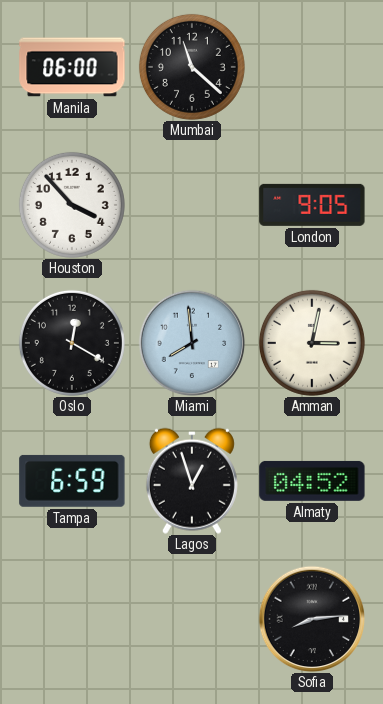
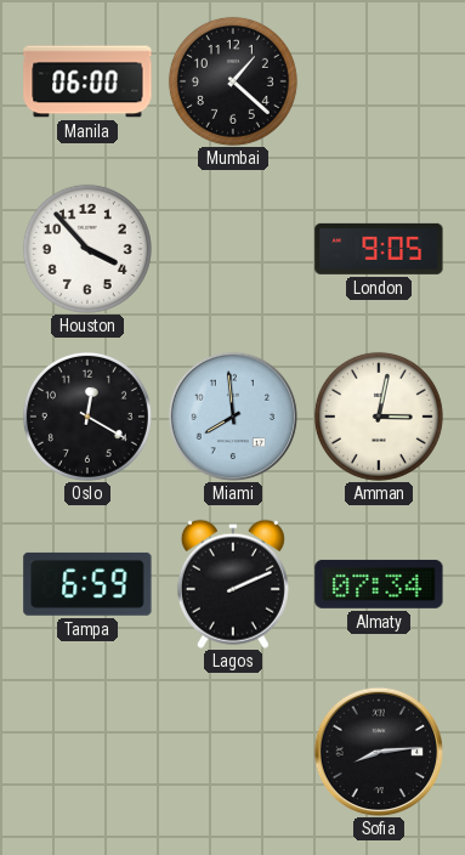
Mumbai: 11:22 -> 1:22
Lagos: 12:57 -> 2:11
Almaty: 04:52 -> 07:34
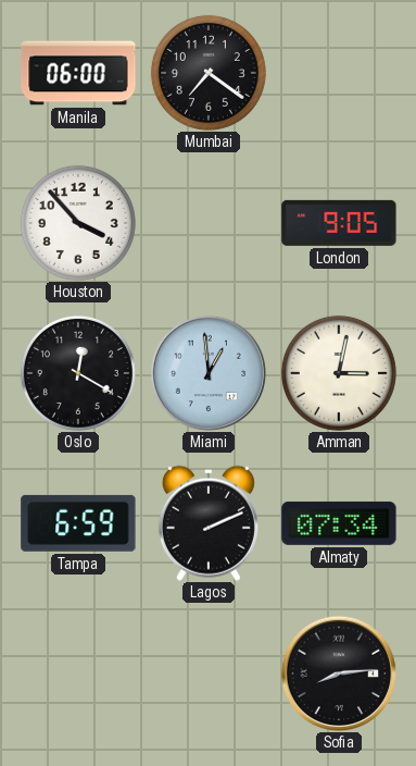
Mumbai: 1:22 -> 7:21
Miami: 7:59 -> 12:59
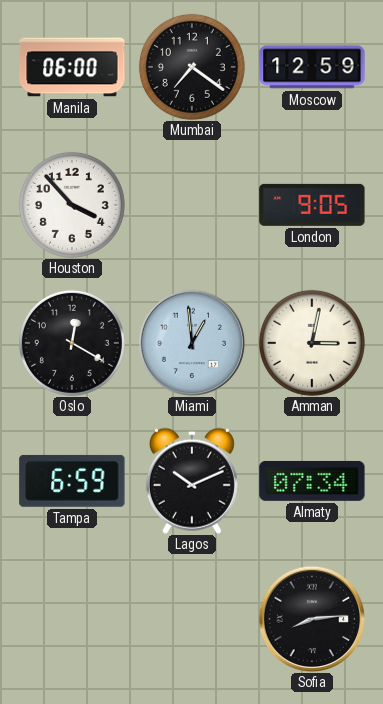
Moscow: none -> 12:59
Lagos: 2:11 -> 10:11
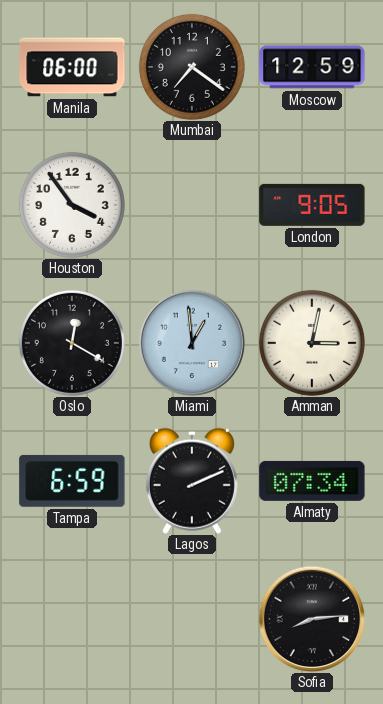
Houston: 3:53 -> 3:54
Lagos: 10:11 -> 2:11
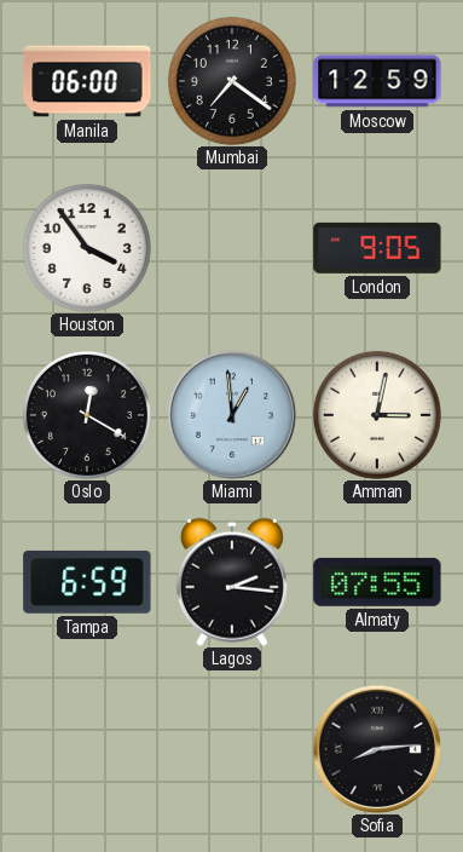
Lagos: 2:11 -> 2:16
Almaty: 07:34 -> 07:55
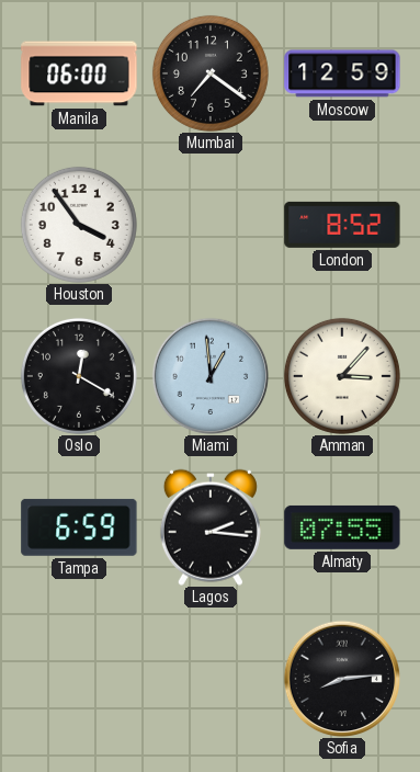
London: 9:05 -> 8:52
Amman: 3:02 -> 3:07
